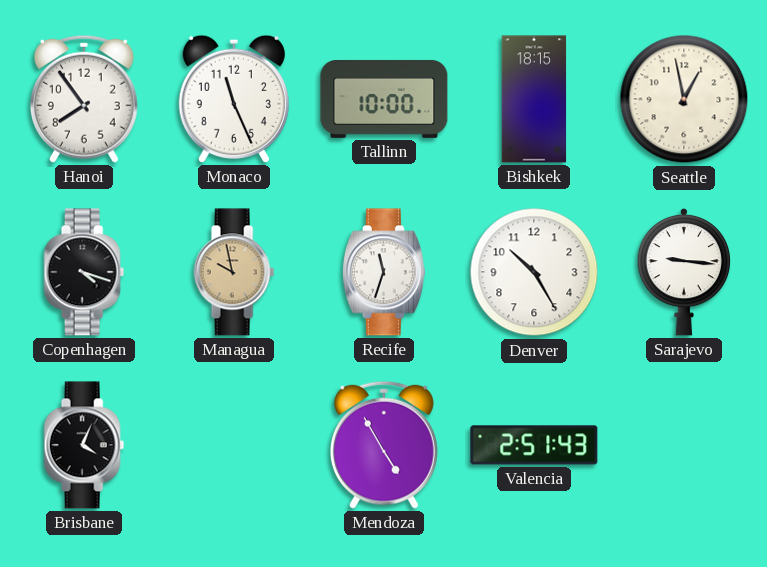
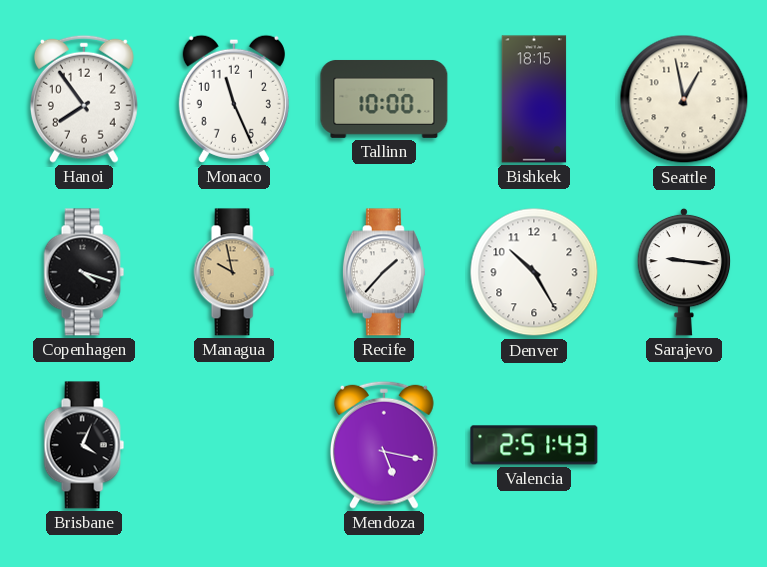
Recife: 11:33 -> 1:37
Mendoza: 4:55 -> 5:17
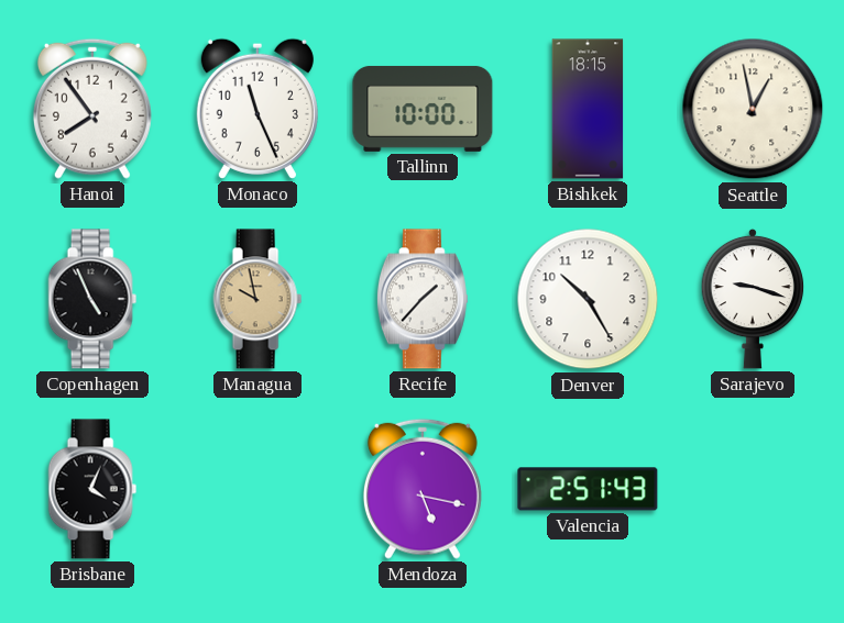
Copenhagen: 4:18 -> 4:56
Sarajevo: 9:16 -> 9:18
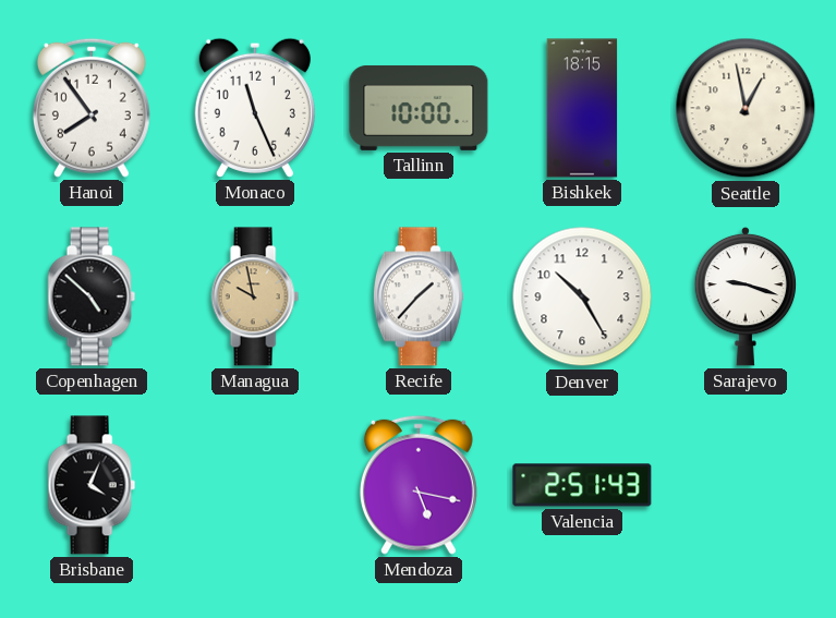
Copenhagen: 4:56 -> 4:52
